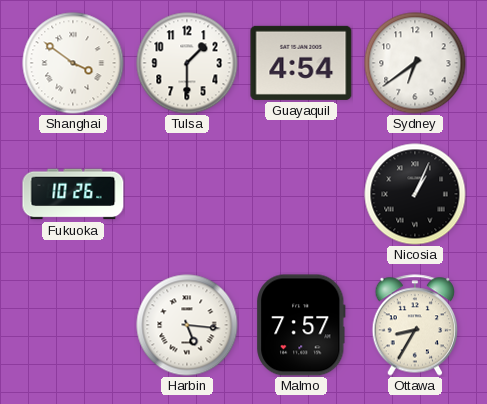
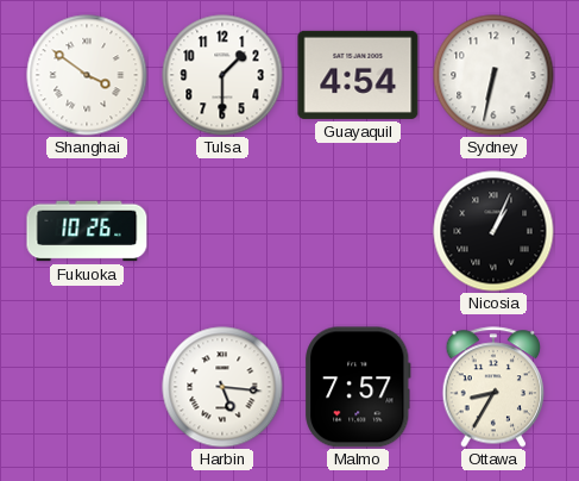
Sydney: 6:39 -> 6:32
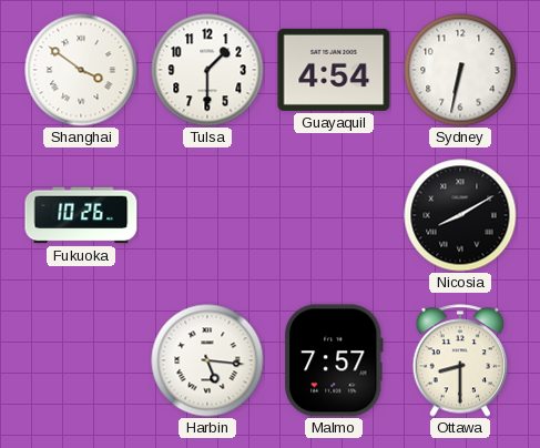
Nicosia: 1:04 -> 8:10
Ottawa: 8:35 -> 8:30
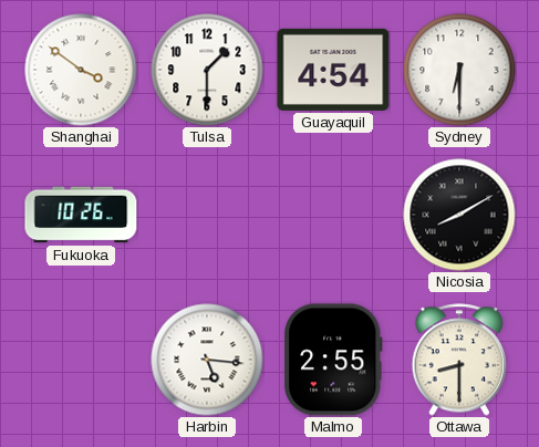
Sydney: 6:32 -> 6:30
Malmo: 7:57 -> 2:55
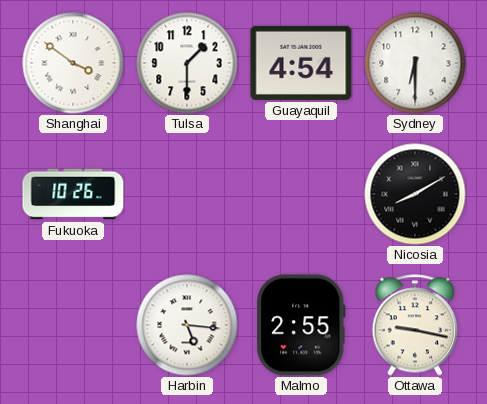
Ottawa: 8:30 -> 9:17
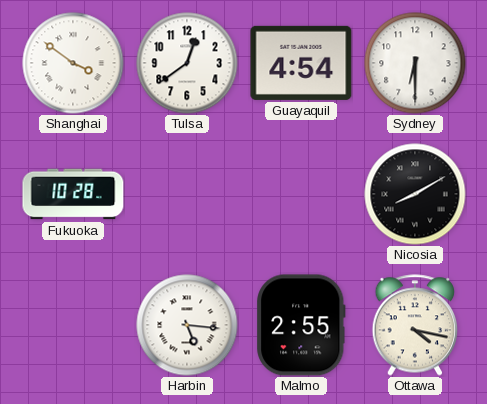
Tulsa: 1:30 -> 12:39
Fukuoka: 10:26 -> 10:28
Ottawa: 9:17 -> 4:17
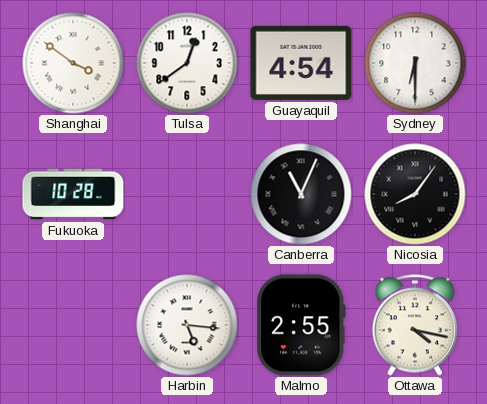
Canberra: none -> 11:04
Nicosia: 8:10 -> 8:06
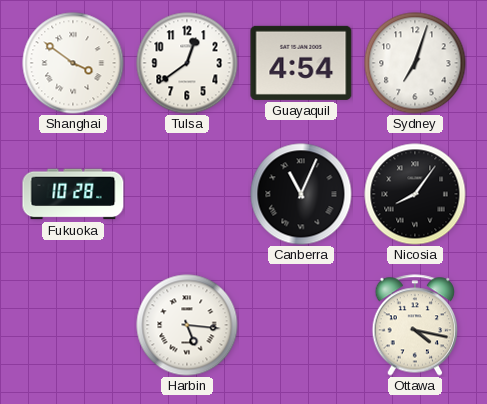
Sydney: 6:30 -> 7:03
Malmo: 2:55 -> none
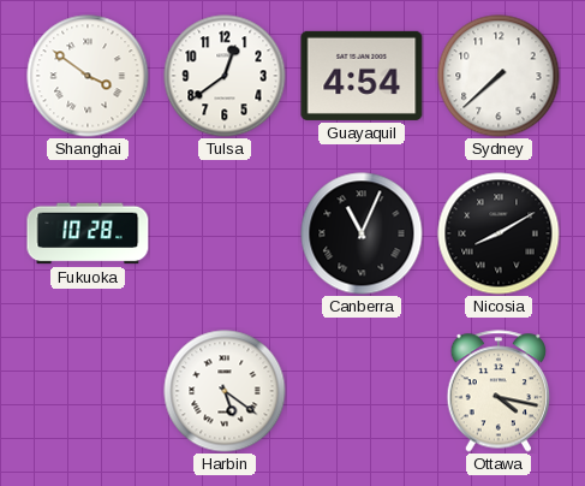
Sydney: 7:03 -> 7:38
Nicosia: 8:06 -> 8:10
Harbin: 5:16 -> 5:21
